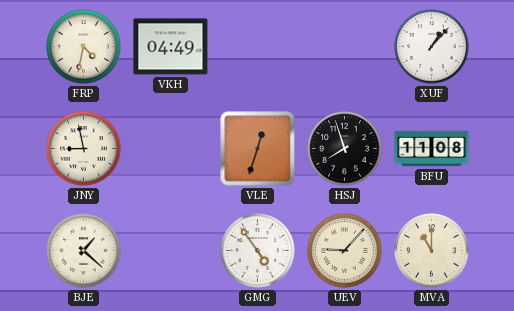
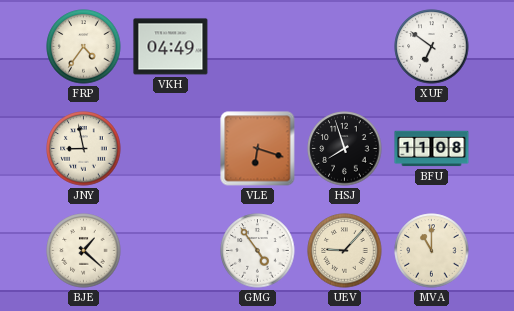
FRP: 4:32 -> 4:36
XUF: 1:07 -> 6:51
VLE: 12:33 -> 6:18
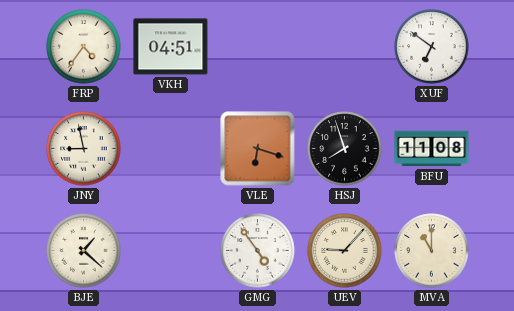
VKH: 04:49 -> 04:51
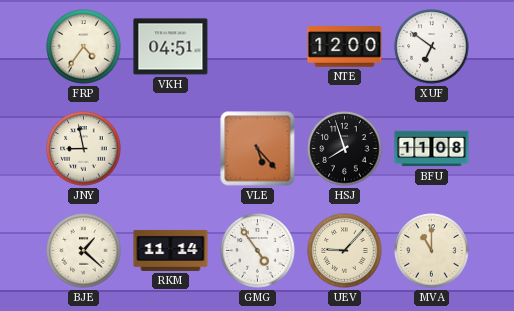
NTE: none -> 12:00
VLE: 6:18 -> 5:23
RKM: none -> 11:14
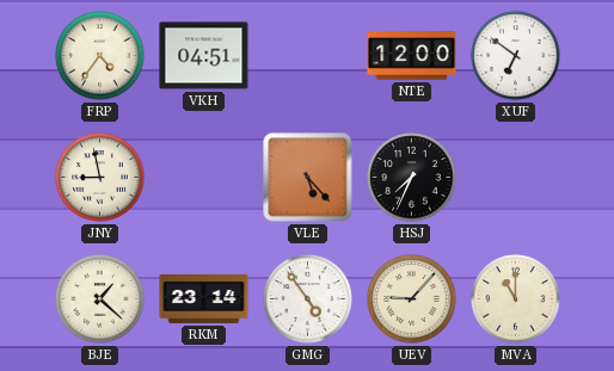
HSJ: 7:57 -> 7:34
BFU: 11:08 -> none
RKM: 11:14 -> 23:14
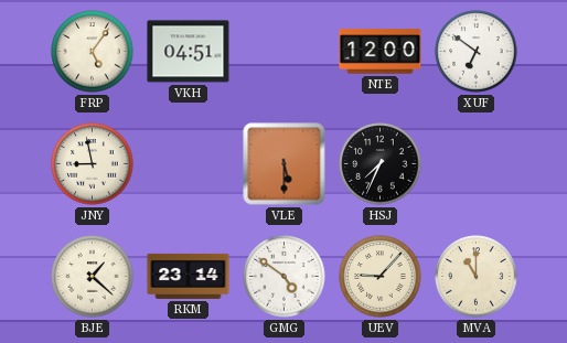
FRP: 4:36 -> 5:06
VLE: 5:23 -> 5:30
GMG: 4:54 -> 4:51
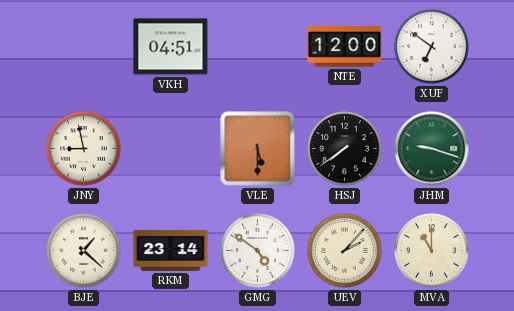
FRP: 5:06 -> none
HSJ: 7:34 -> 7:39
JHM: none -> 9:18
UEV: 9:07 -> 2:07
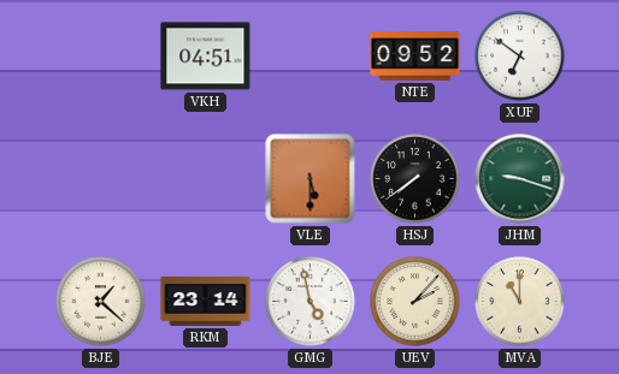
NTE: 12:00 -> 09:52
JNY: 8:58 -> none
GMG: 4:51 -> 4:58
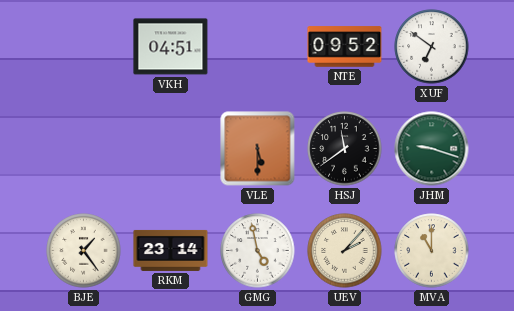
HSJ: 7:39 -> 11:39
BJE: 1:22 -> 1:24
